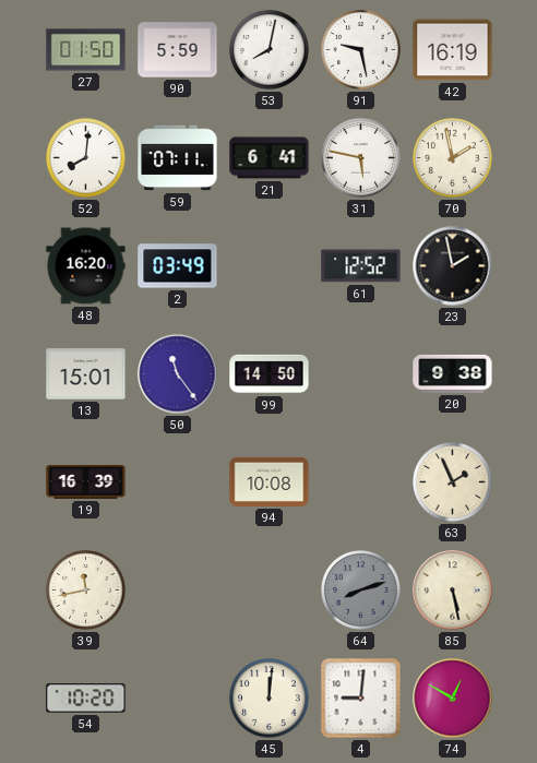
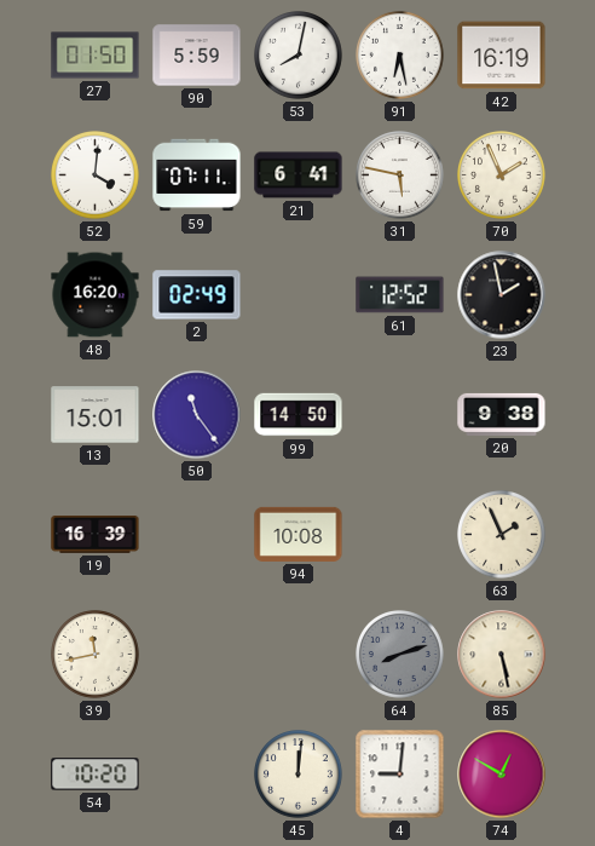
91: 9:28 -> 6:28
52: 8:01 -> 4:01
70: 1:58 -> 1:56
2: 03:49 -> 02:49
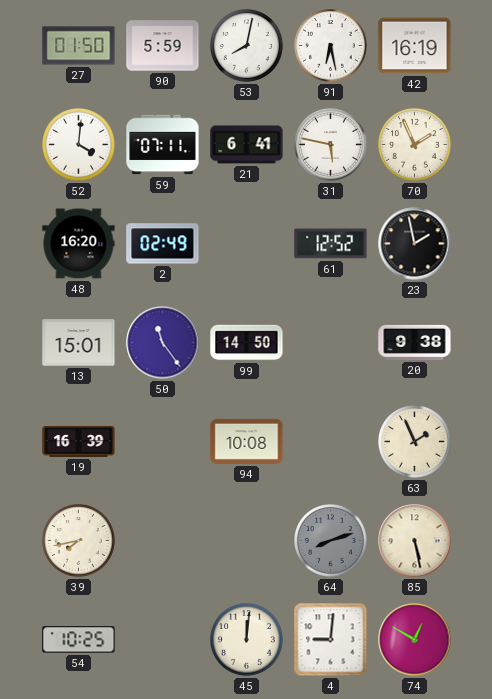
39: 11:43 -> 7:43
54: 10:20 -> 10:25
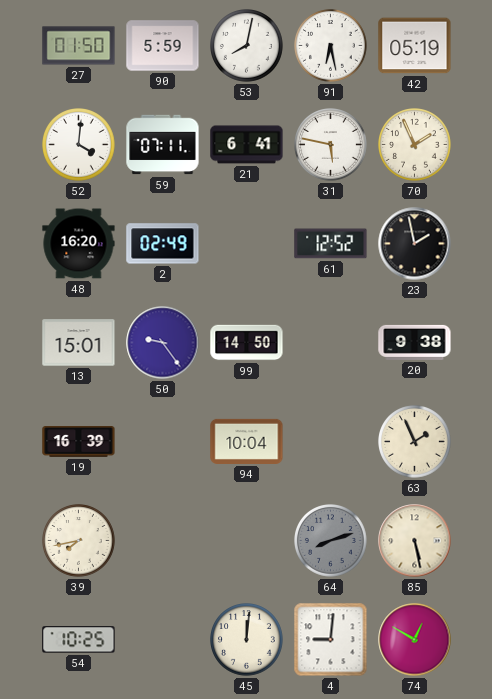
42: 16:19 -> 05:19
50: 11:24 -> 9:24
94: 10:08 -> 10:04
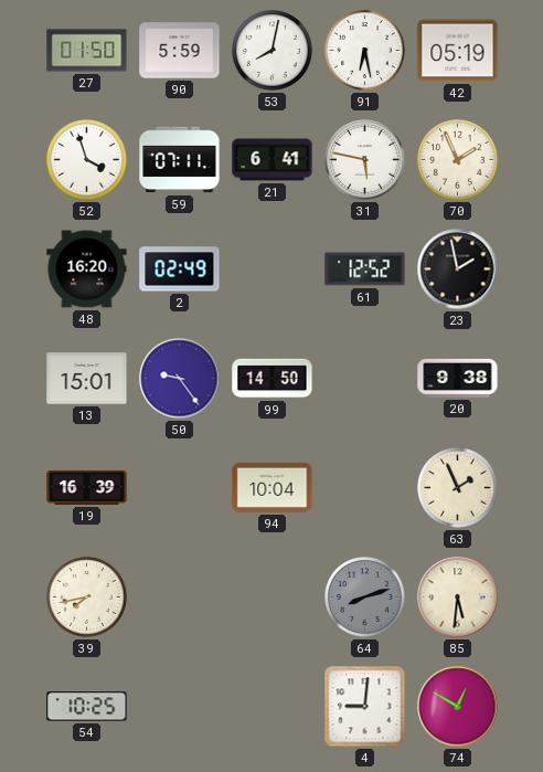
52: 4:01 -> 3:57
85: 5:28 -> 5:31
45: 12:01 -> none
